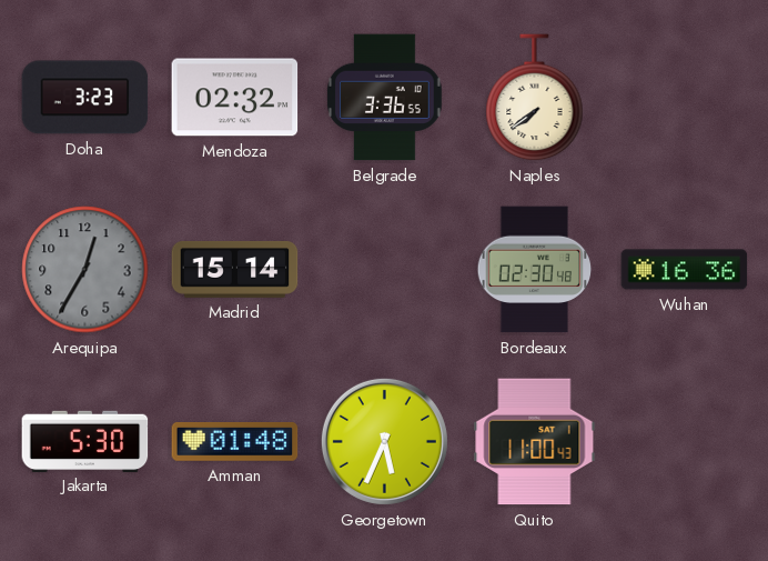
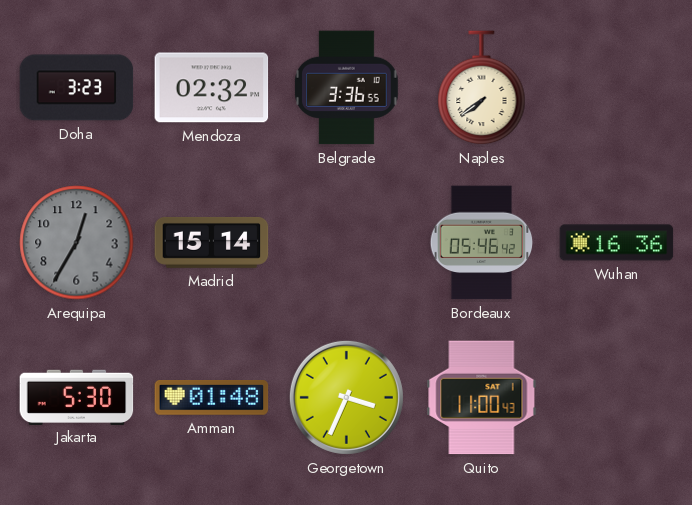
Bordeaux: 02:30 -> 05:46
Georgetown: 5:34 -> 3:34
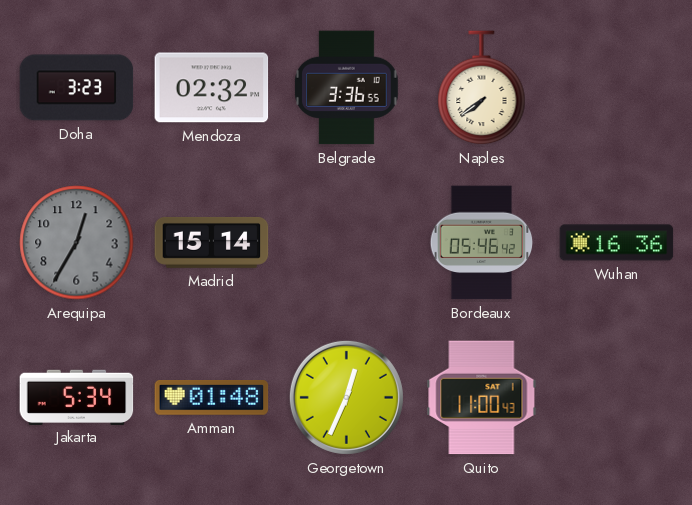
Jakarta: 5:30 -> 5:34
Georgetown: 3:34 -> 12:34
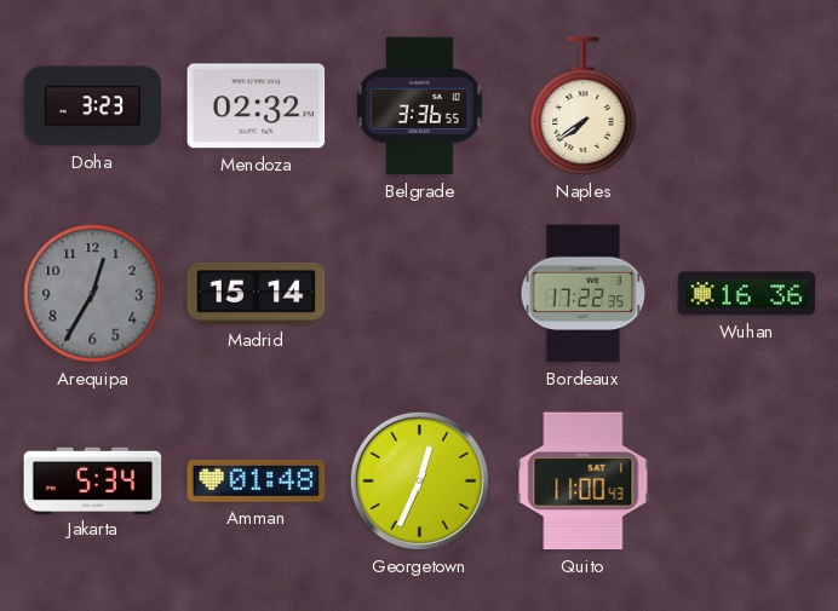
Bordeaux: 05:46 -> 17:22
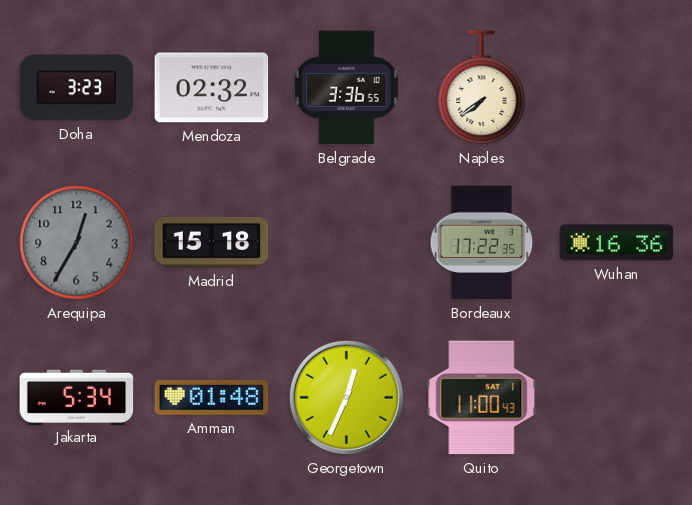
Madrid: 15:14 -> 15:18
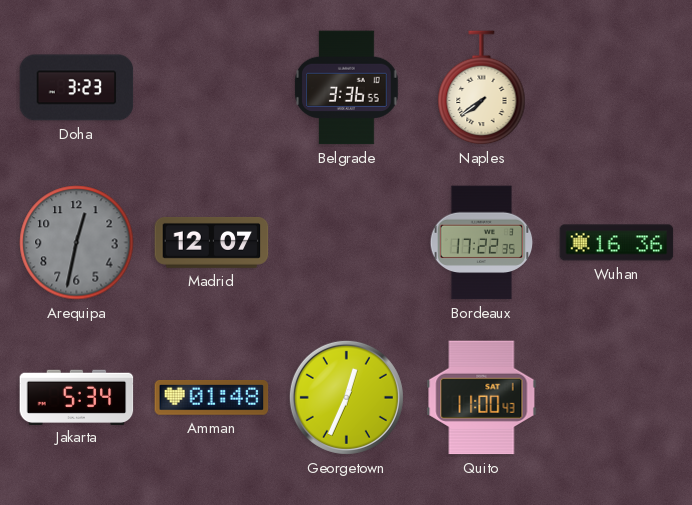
Mendoza: 02:32 -> none
Arequipa: 12:35 -> 12:32
Madrid: 15:18 -> 12:07
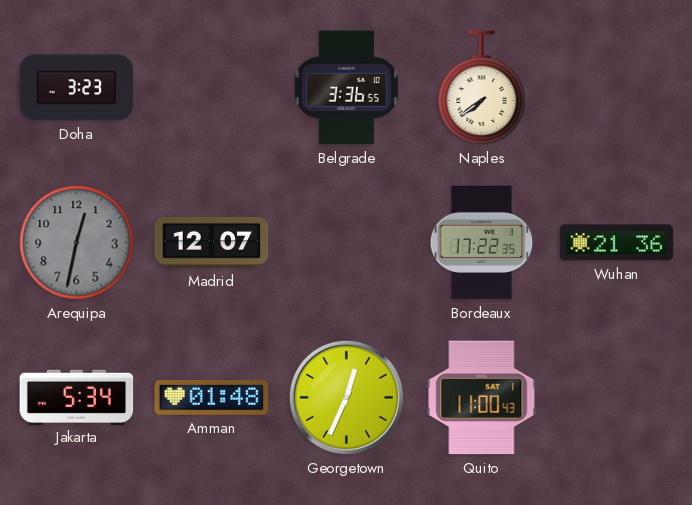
Wuhan: 16:36 -> 21:36
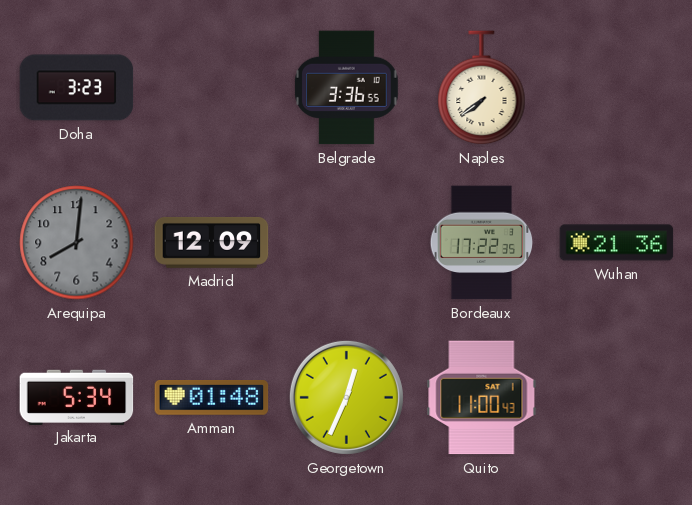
Arequipa: 12:32 -> 8:01
Madrid: 12:07 -> 12:09
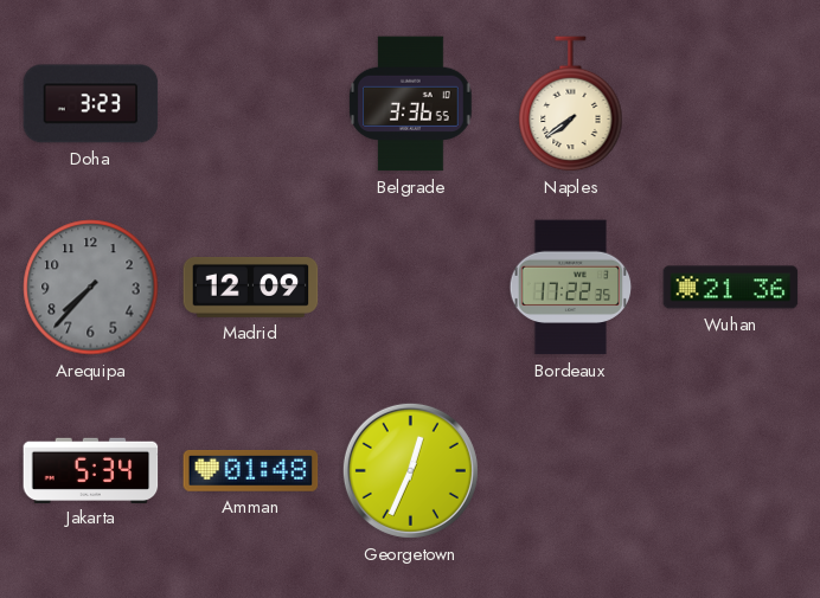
Arequipa: 8:01 -> 7:37
Quito: 11:00 -> none
